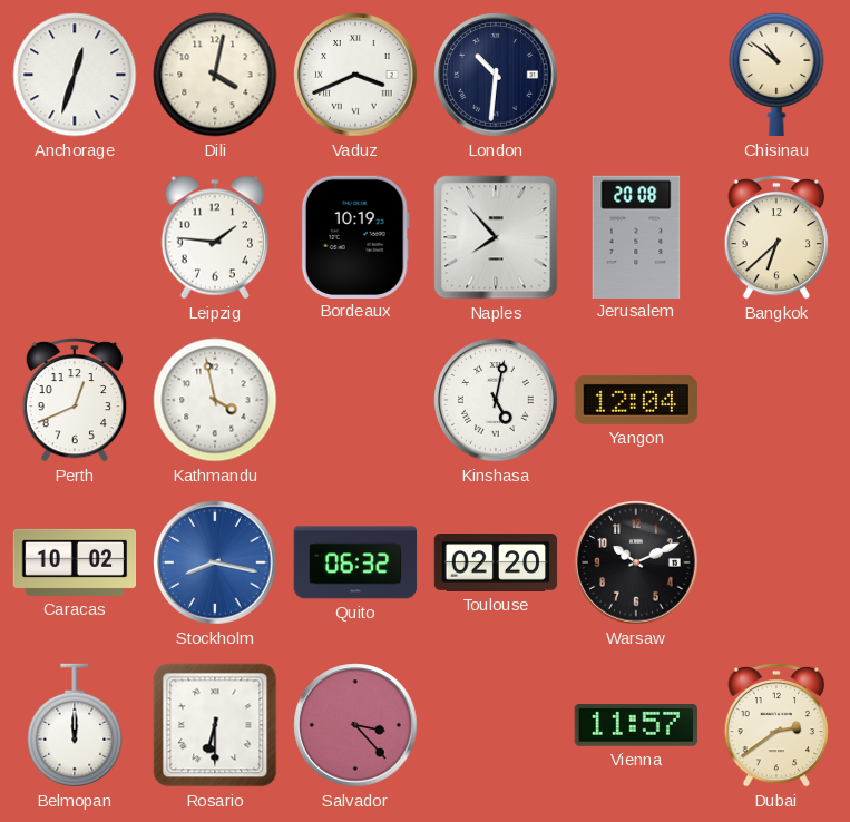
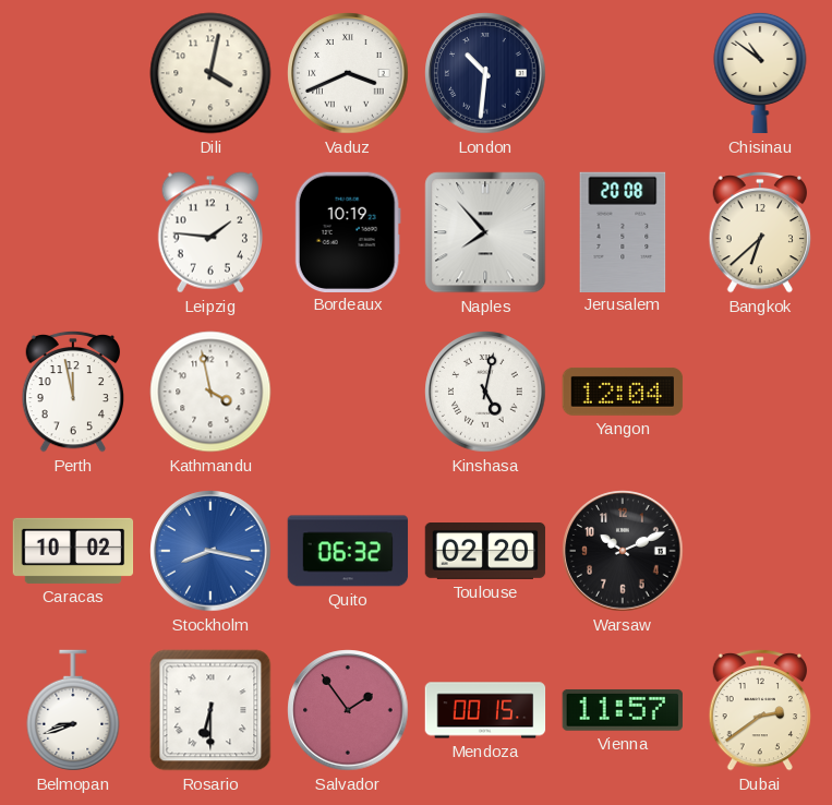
Anchorage: 12:33 -> none
Perth: 12:41 -> 11:58
Belmopan: 12:00 -> 8:42
Salvador: 3:23 -> 1:54
Mendoza: none -> 00:15
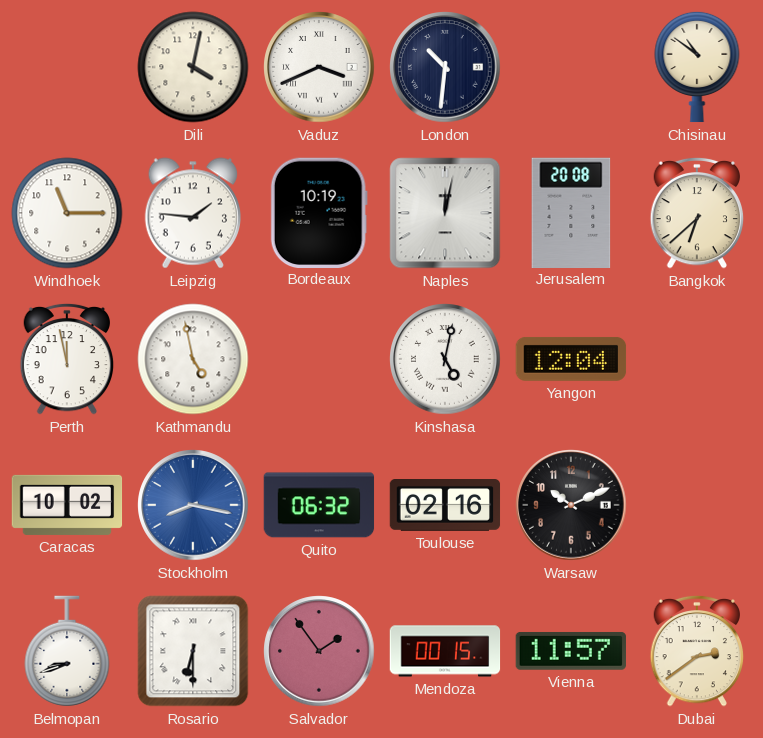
Windhoek: none -> 11:15
Naples: 7:53 -> 12:02
Kathmandu: 3:58 -> 4:58
Toulouse: 02:20 -> 02:16
